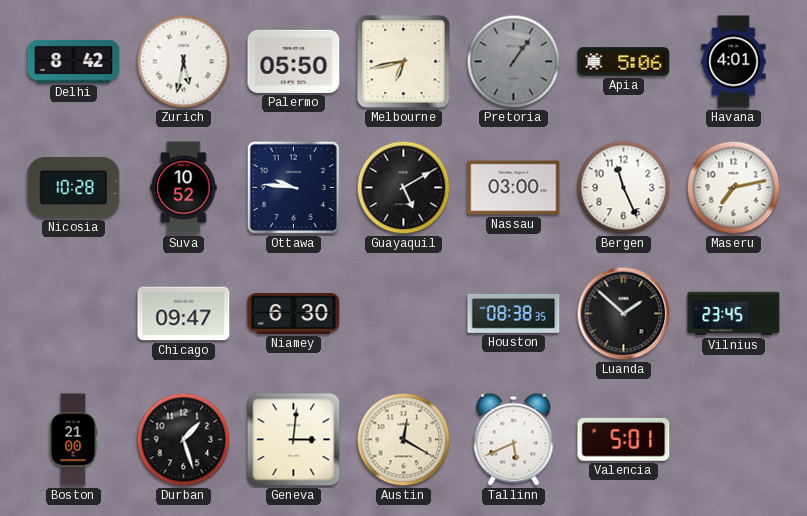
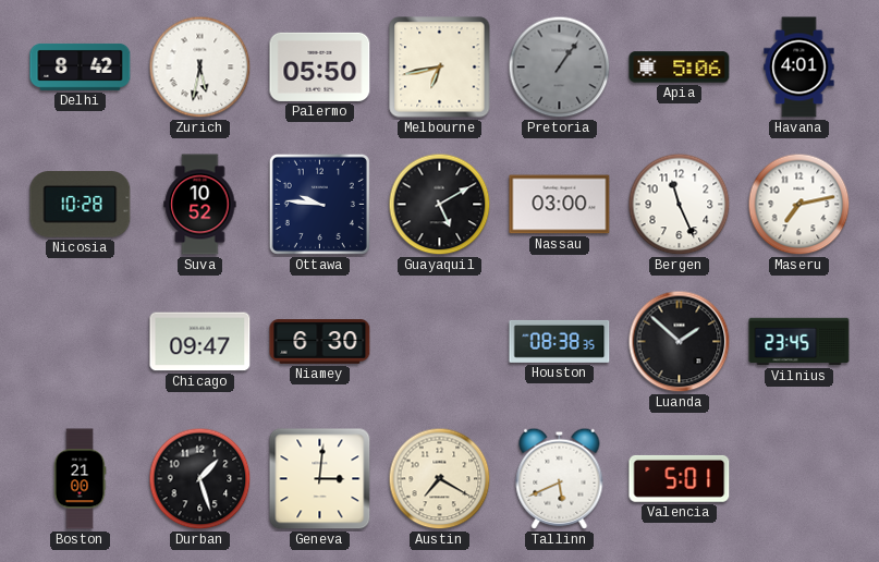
Austin: 12:20 -> 7:20
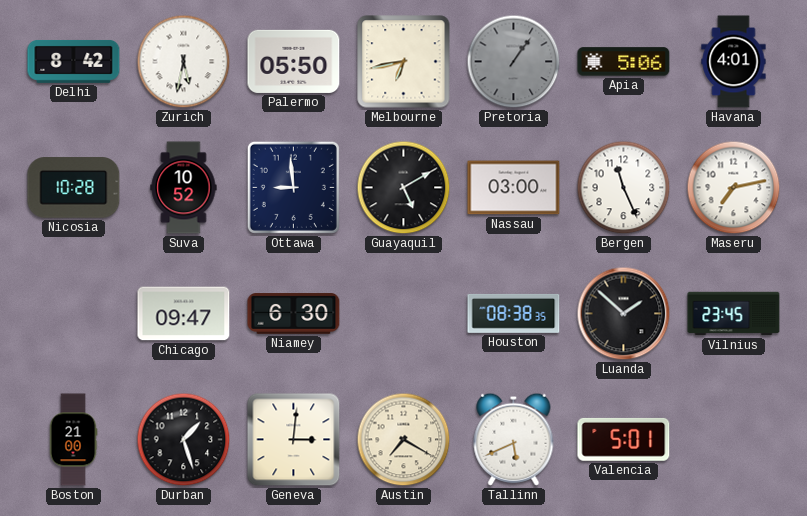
Ottawa: 9:46 -> 8:59
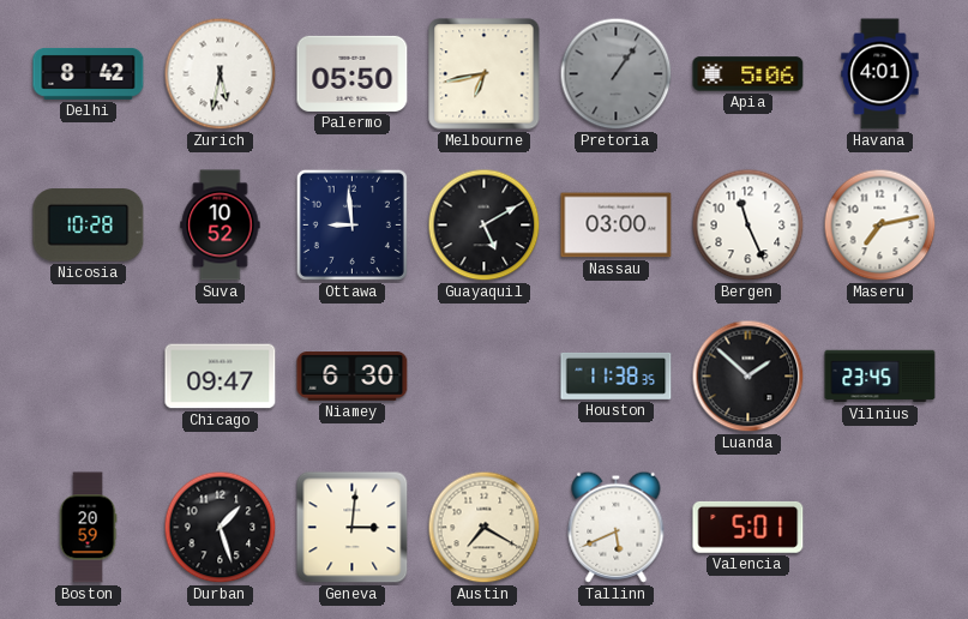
Houston: 08:38 -> 11:38
Boston: 21:00 -> 20:59
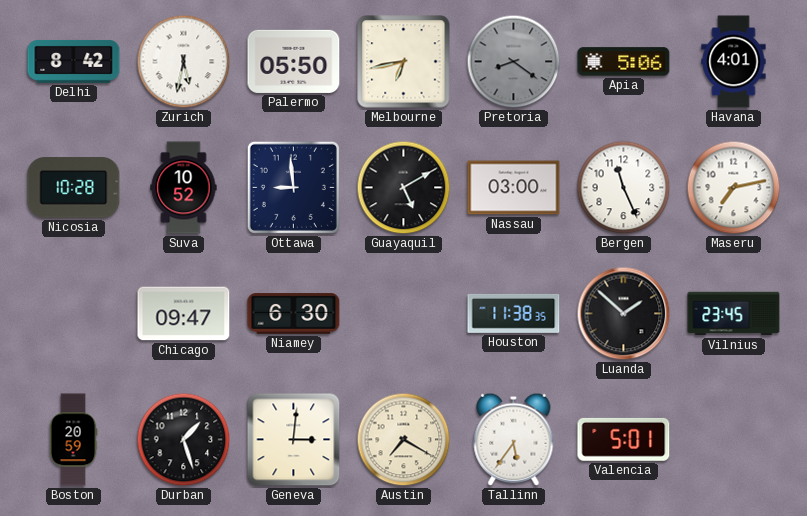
Pretoria: 1:06 -> 8:21
Tallinn: 5:41 -> 5:36
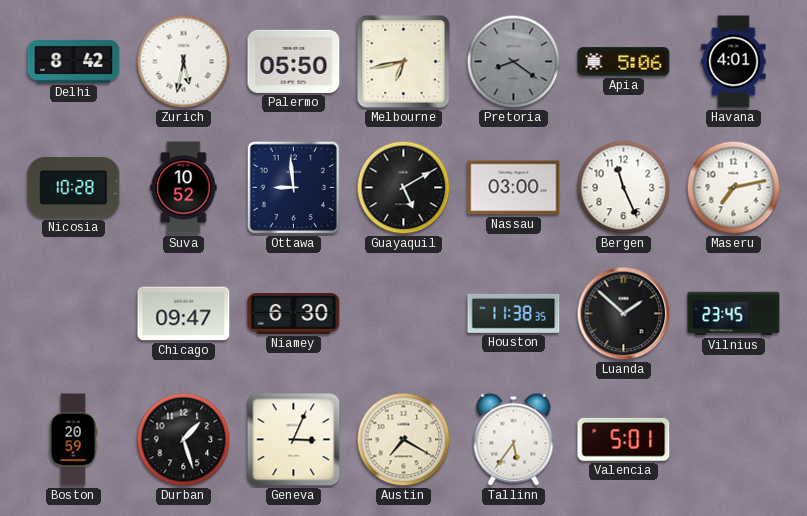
Geneva: 3:01 -> 3:04
